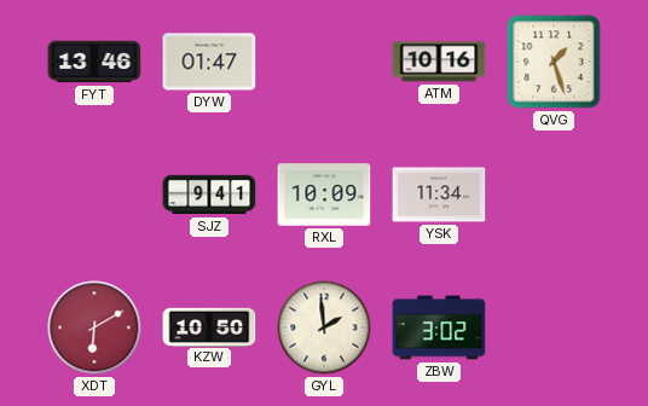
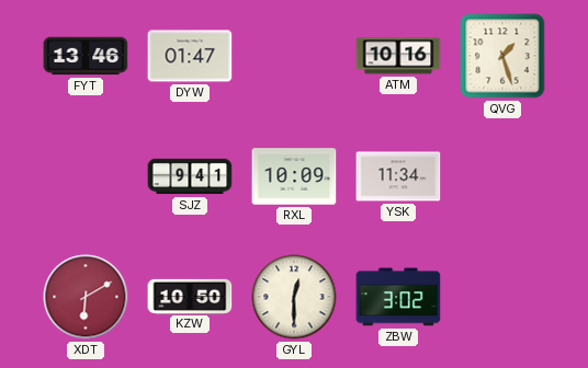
GYL: 1:59 -> 12:30
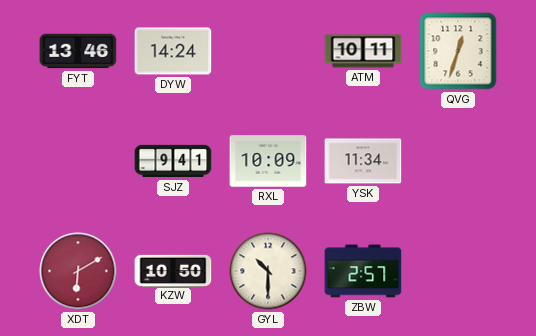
DYW: 01:47 -> 14:24
ATM: 10:16 -> 10:11
QVG: 1:27 -> 12:33
GYL: 12:30 -> 10:30
ZBW: 3:02 -> 2:57
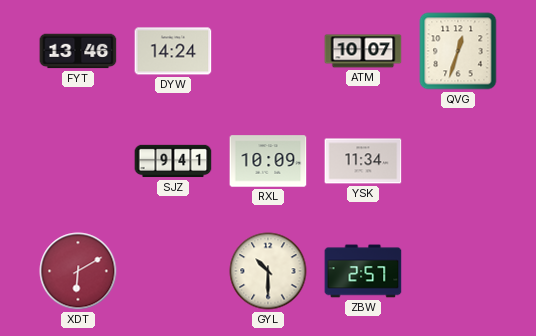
ATM: 10:11 -> 10:07
KZW: 10:50 -> none
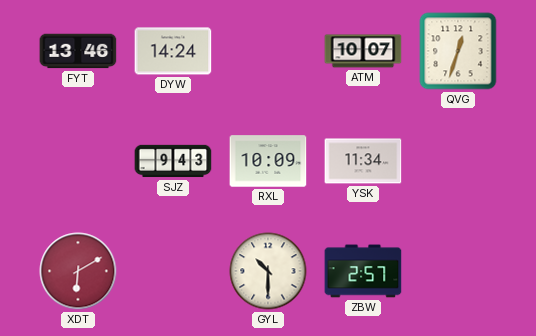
SJZ: 9:41 -> 9:43
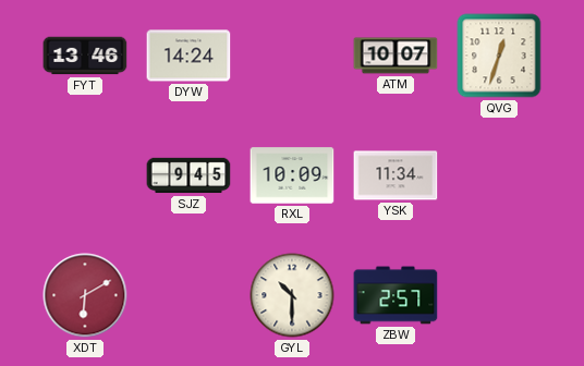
SJZ: 9:43 -> 9:45
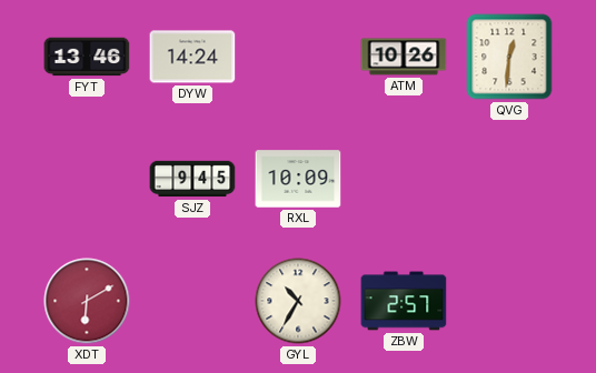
ATM: 10:07 -> 10:26
QVG: 12:33 -> 12:31
YSK: 11:34 -> none
GYL: 10:30 -> 10:35
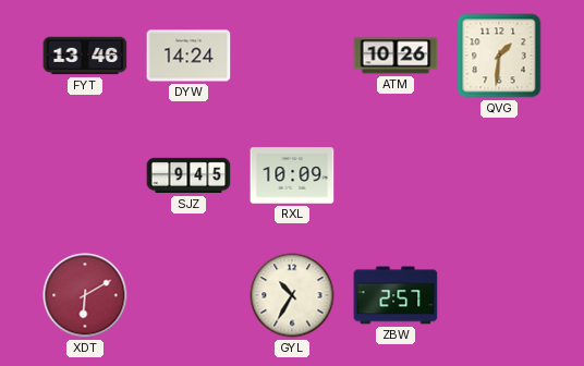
QVG: 12:31 -> 1:31
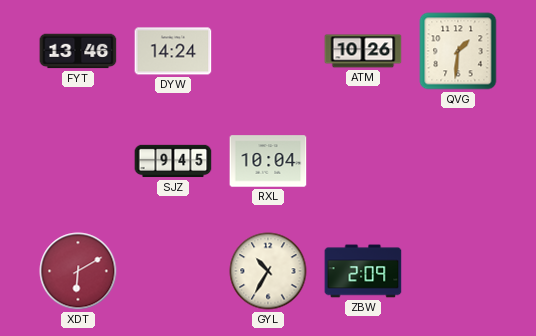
RXL: 10:09 -> 10:04
ZBW: 2:57 -> 2:09
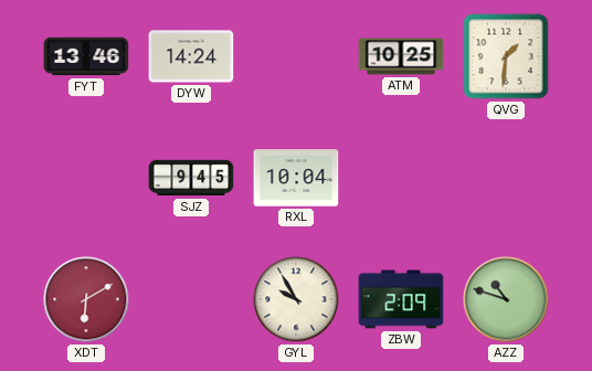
ATM: 10:26 -> 10:25
GYL: 10:35 -> 9:55
AZZ: none -> 10:48
